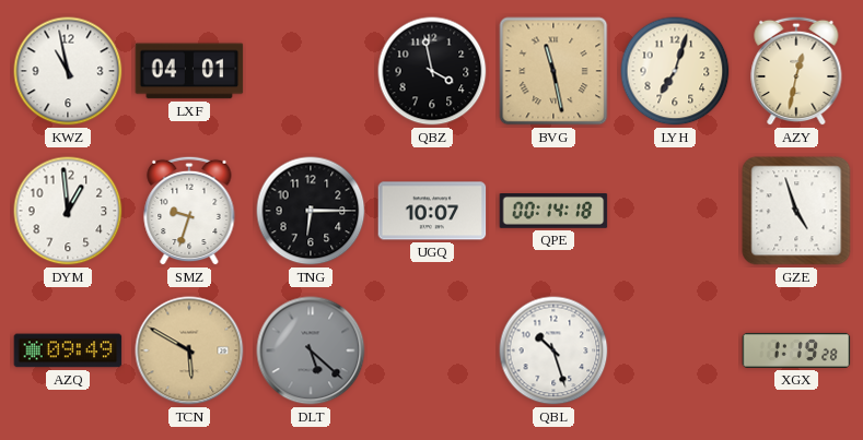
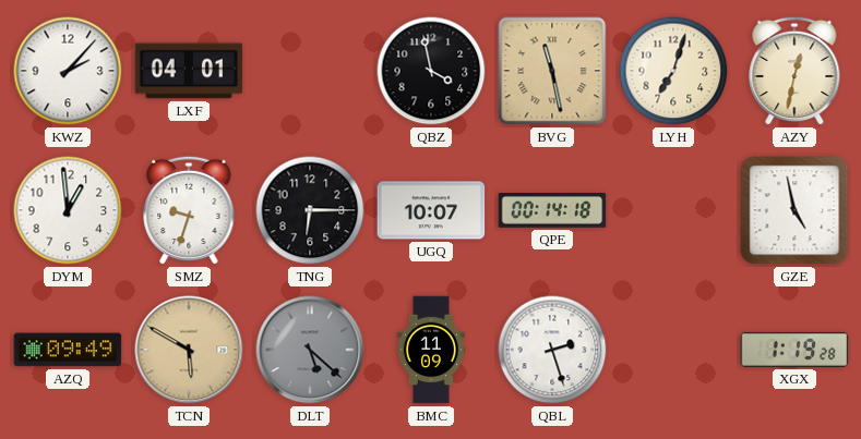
KWZ: 10:58 -> 2:07
GZE: 4:57 -> 4:58
BMC: none -> 11:09
QBL: 10:27 -> 2:27
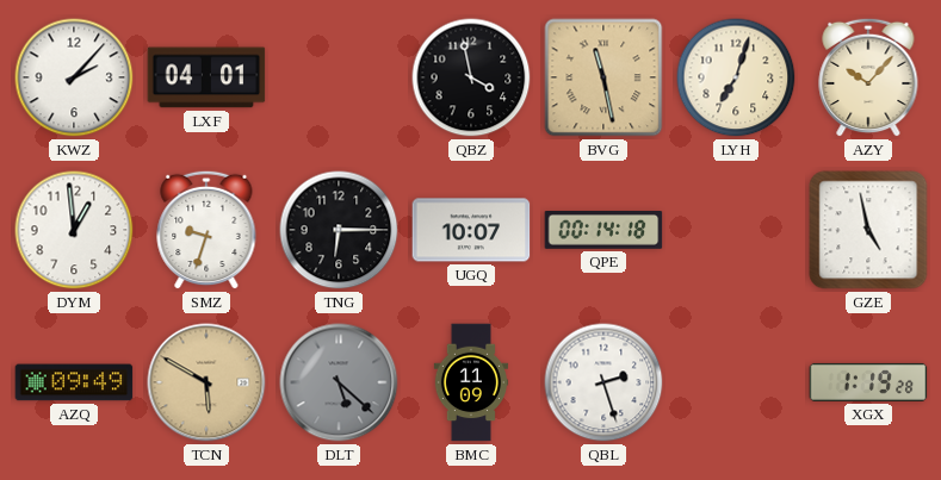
AZY: 12:32 -> 10:07
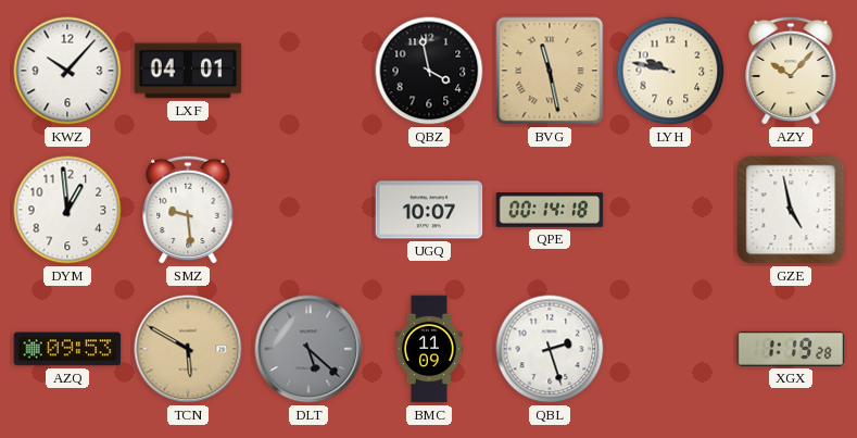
KWZ: 2:07 -> 10:07
LYH: 7:03 -> 9:47
SMZ: 9:33 -> 9:29
TNG: 6:15 -> none
AZQ: 09:49 -> 09:53
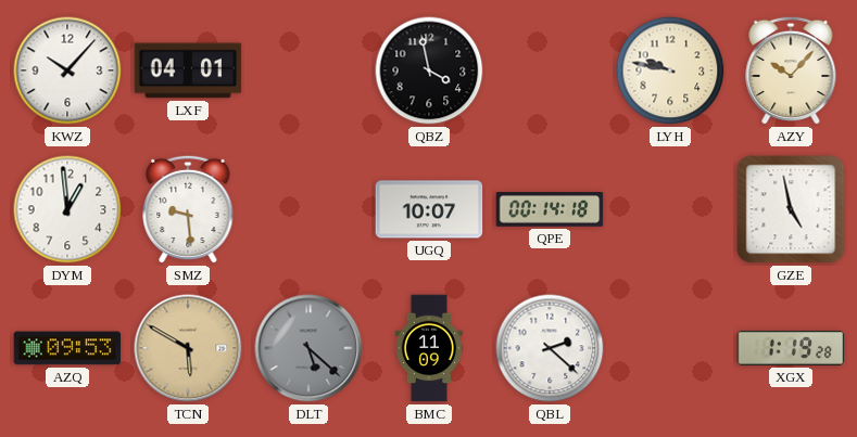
BVG: 11:28 -> none
QBL: 2:27 -> 2:22
